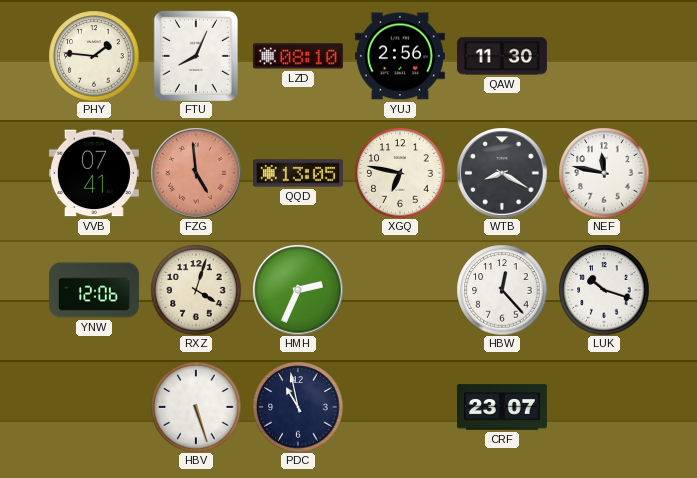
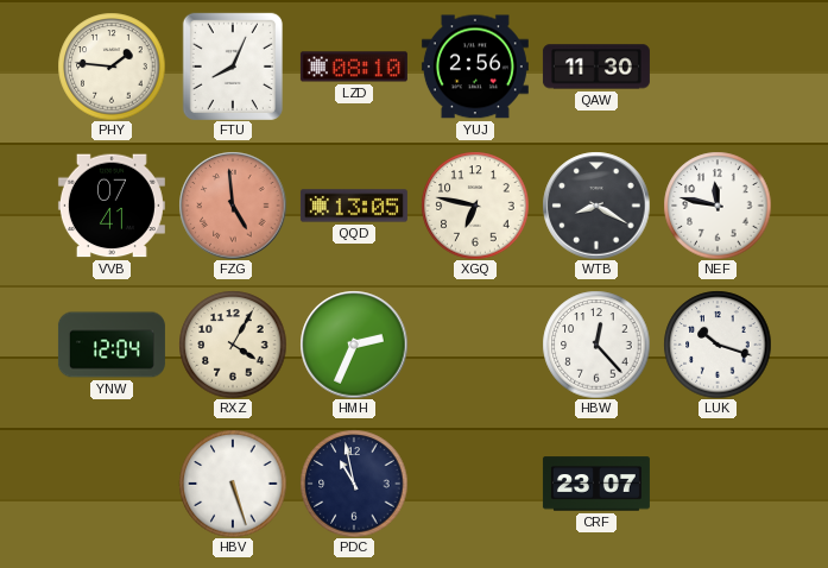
YNW: 12:06 -> 12:04
RXZ: 4:03 -> 4:05
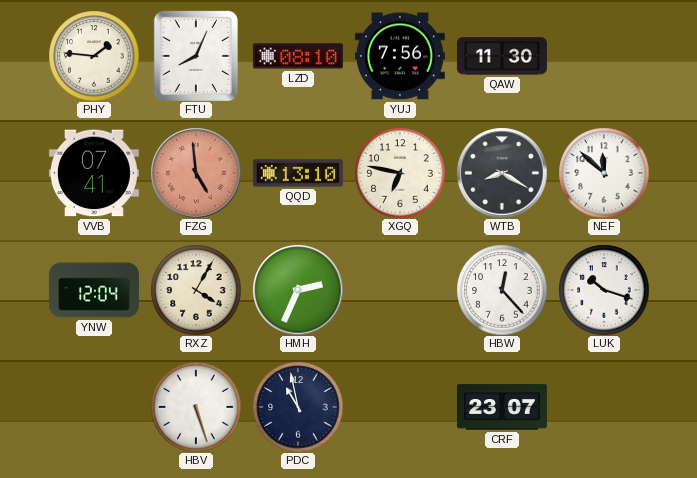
YUJ: 2:56 -> 7:56
QQD: 13:05 -> 13:10
NEF: 11:47 -> 11:52
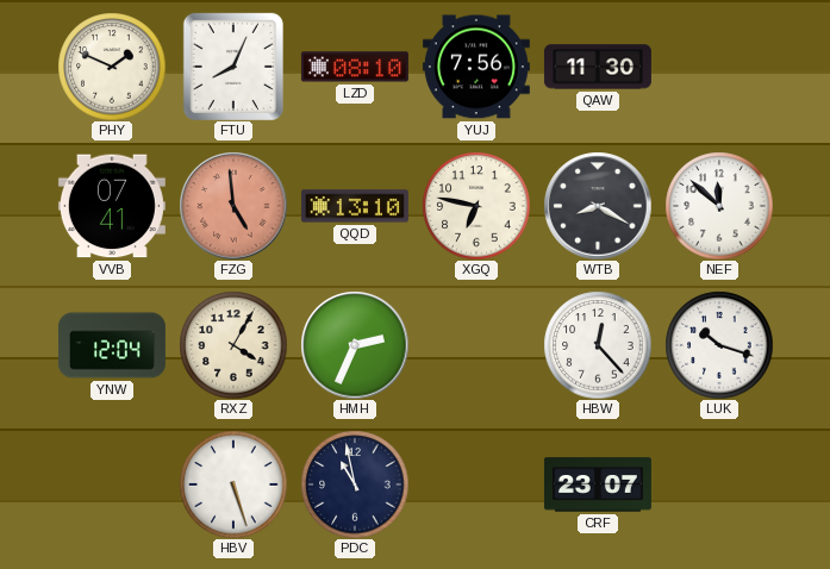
PHY: 1:46 -> 1:49
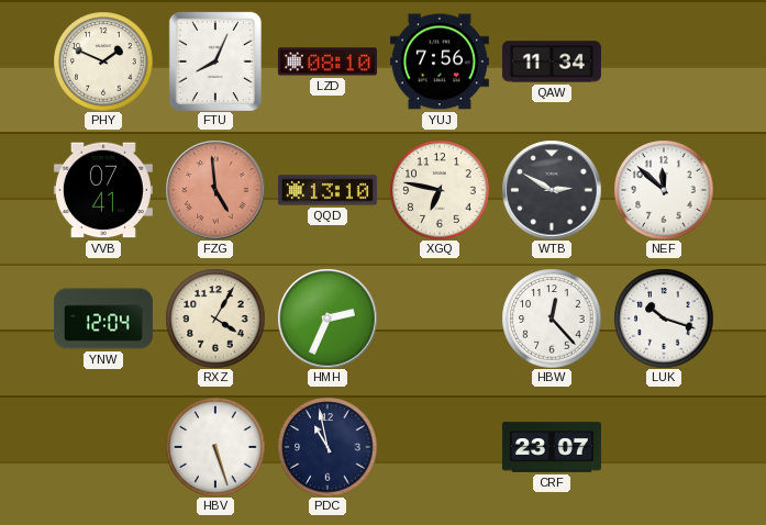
QAW: 11:30 -> 11:34
WTB: 8:20 -> 2:50
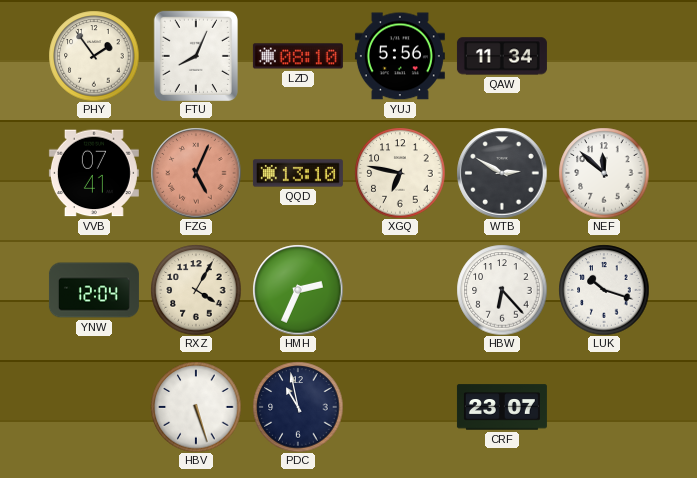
PHY: 1:49 -> 1:54
YUJ: 7:56 -> 5:56
FZG: 4:59 -> 5:04
HBW: 12:23 -> 6:23
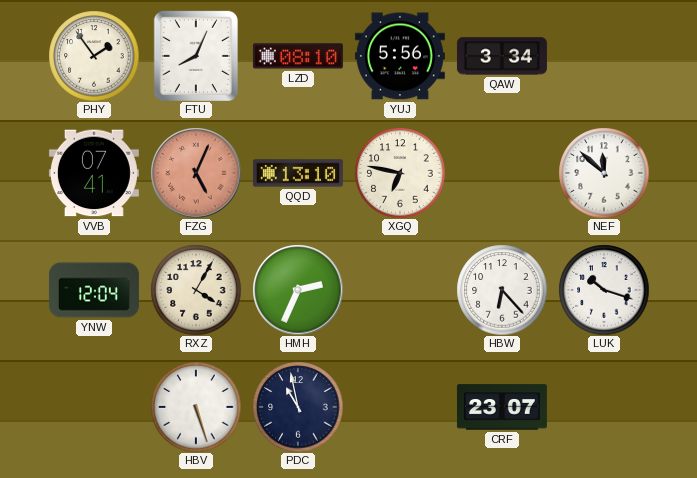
QAW: 11:34 -> 3:34
WTB: 2:50 -> none
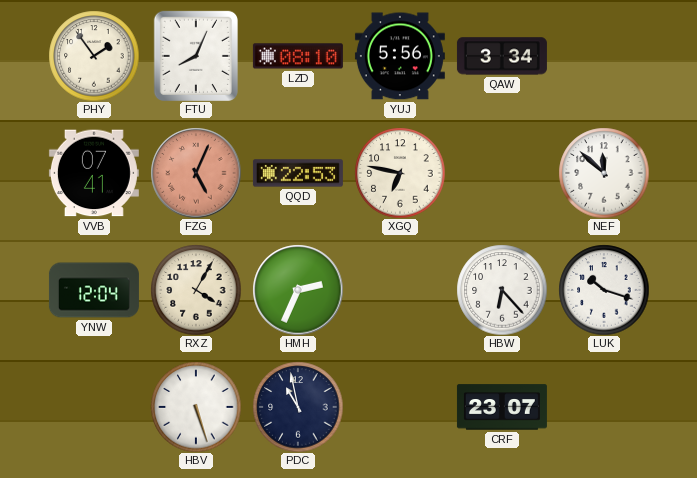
QQD: 13:10 -> 22:53
